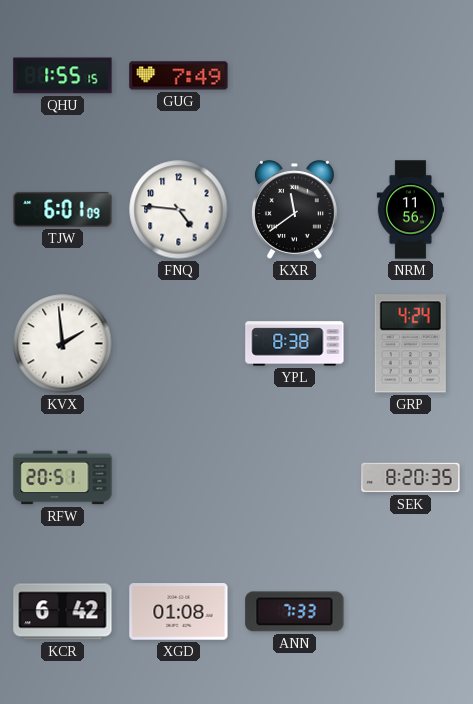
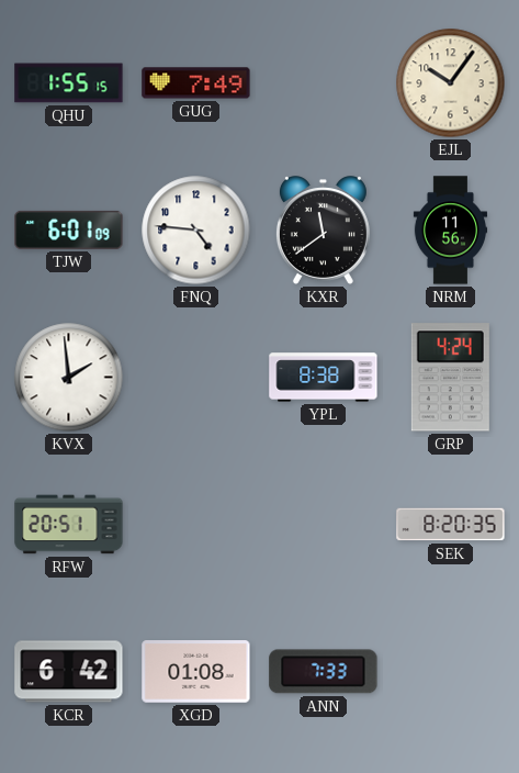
EJL: none -> 10:06
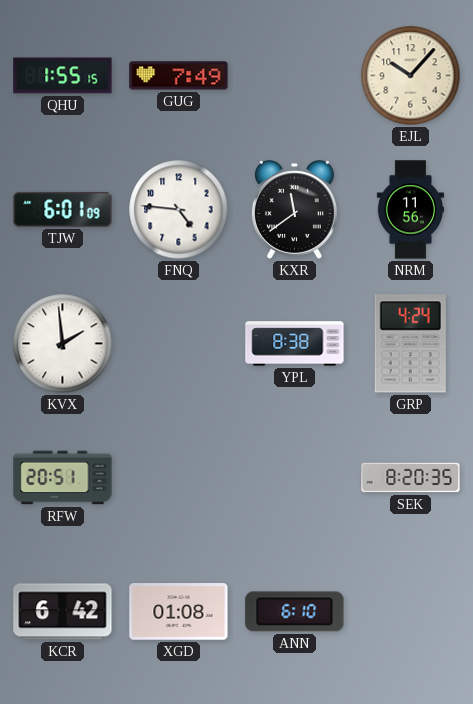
EJL: 10:06 -> 10:07
ANN: 7:33 -> 6:10
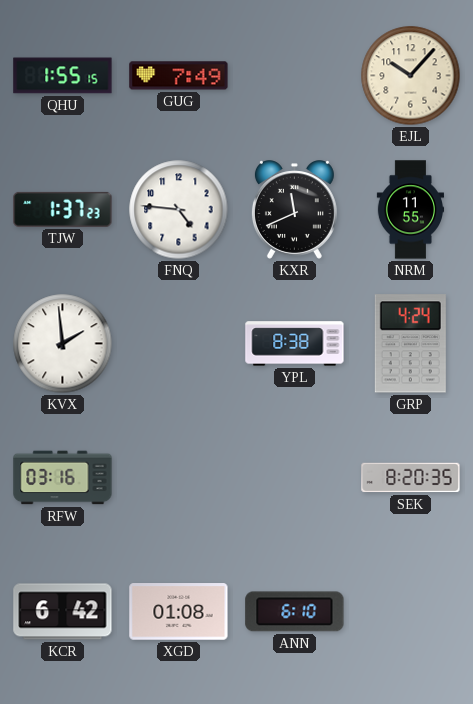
TJW: 6:01 -> 1:37
KXR: 11:39 -> 11:41
NRM: 11:56 -> 11:55
RFW: 20:51 -> 03:16
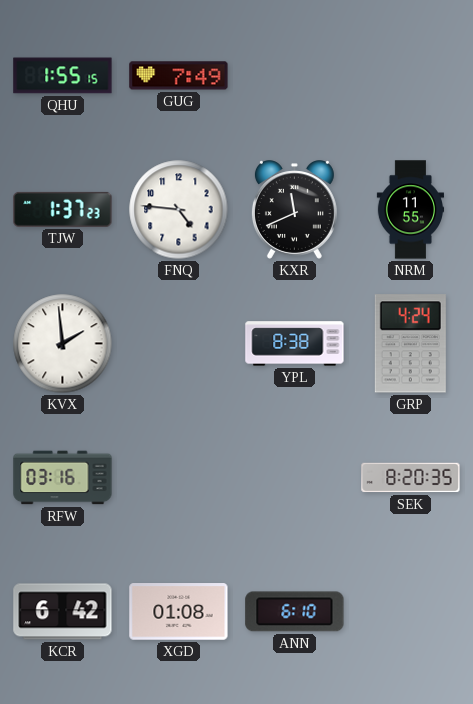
EJL: 10:07 -> none
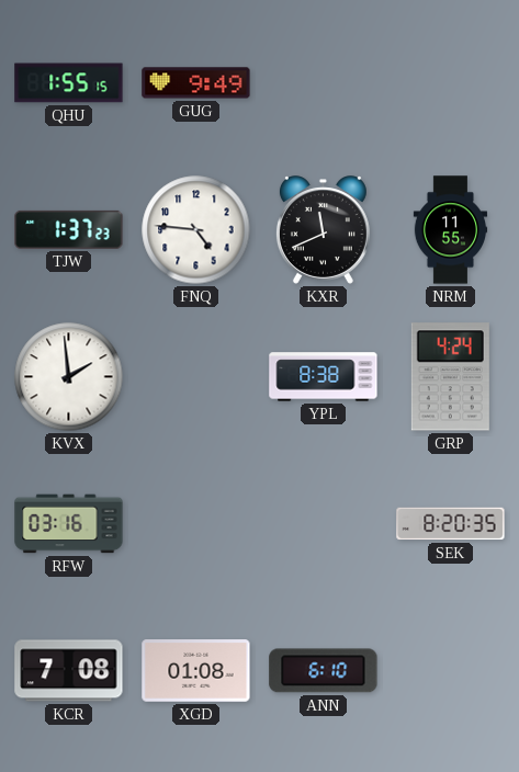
GUG: 7:49 -> 9:49
KCR: 6:42 -> 7:08
